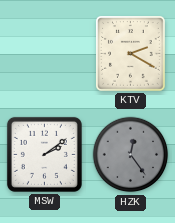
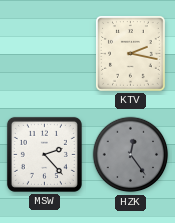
KTV: 2:20 -> 2:17
MSW: 2:09 -> 2:23
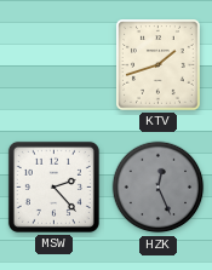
KTV: 2:17 -> 1:42
HZK: 12:24 -> 12:26
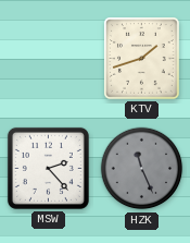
HZK: 12:26 -> 11:26
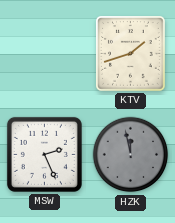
MSW: 2:23 -> 2:26
HZK: 11:26 -> 11:58
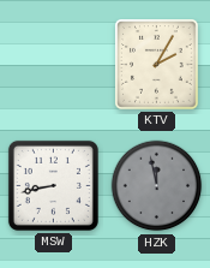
KTV: 1:42 -> 2:05
MSW: 2:26 -> 8:43
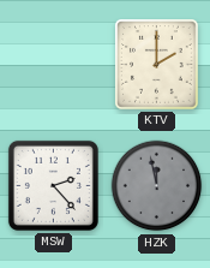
KTV: 2:05 -> 2:00
MSW: 8:43 -> 2:23
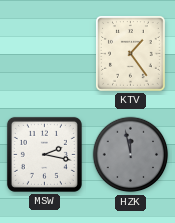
KTV: 2:00 -> 1:24
MSW: 2:23 -> 2:17
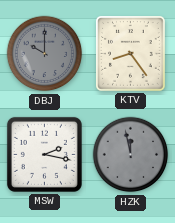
DBJ: none -> 10:00
KTV: 1:24 -> 8:24
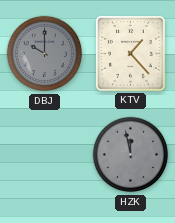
KTV: 8:24 -> 1:23
MSW: 2:17 -> none
